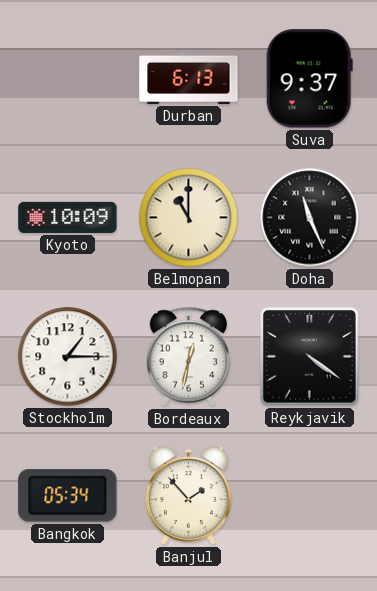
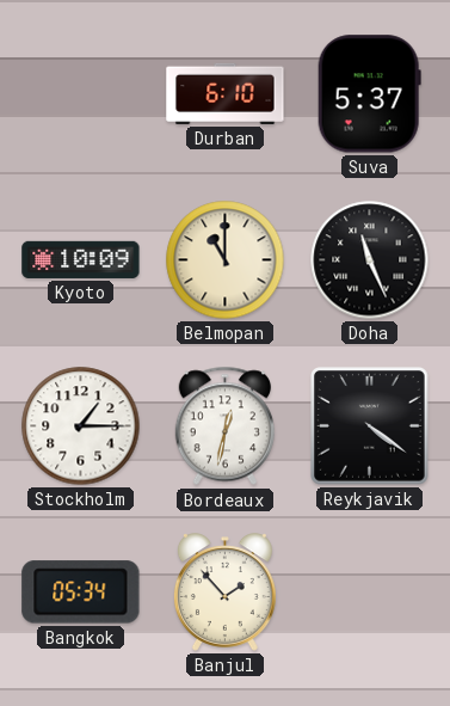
Durban: 6:13 -> 6:10
Suva: 9:37 -> 5:37
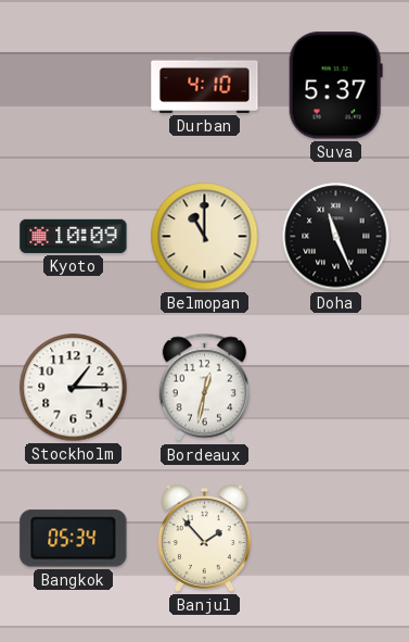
Durban: 6:10 -> 4:10
Reykjavik: 4:21 -> none
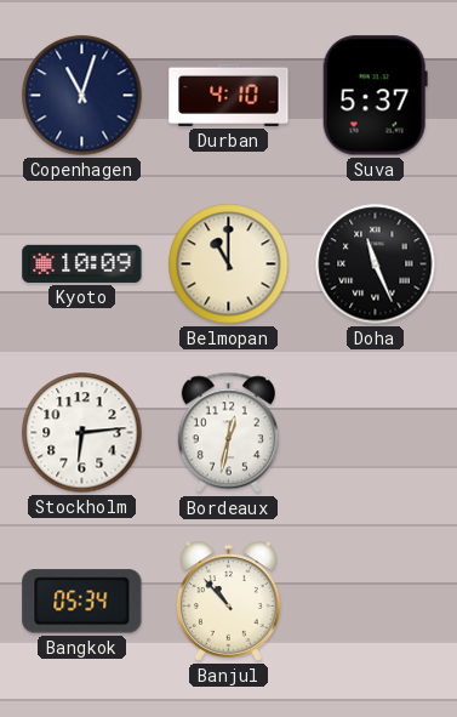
Copenhagen: none -> 11:03
Stockholm: 1:15 -> 6:14
Banjul: 1:53 -> 10:53
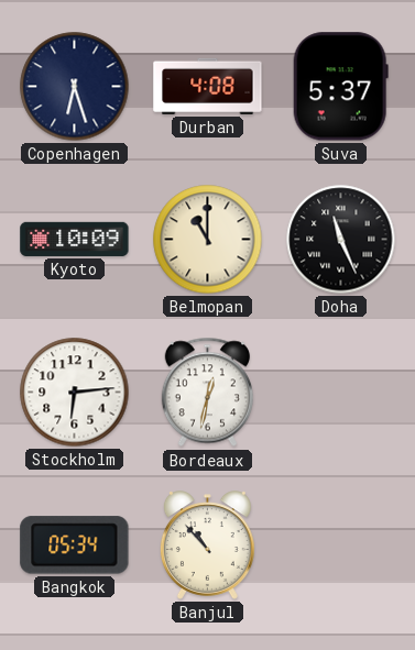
Copenhagen: 11:03 -> 6:27
Durban: 4:10 -> 4:08
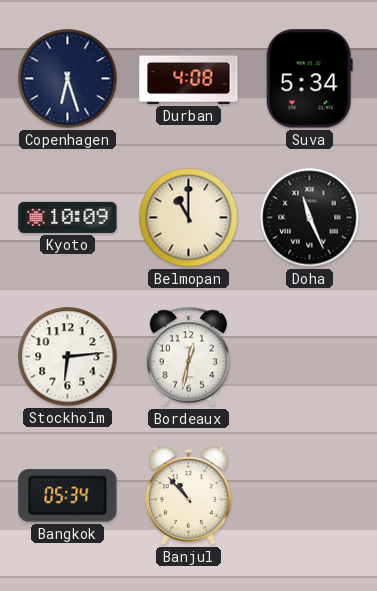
Suva: 5:37 -> 5:34
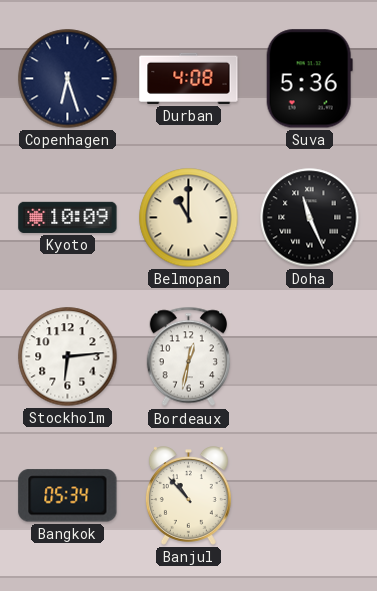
Suva: 5:34 -> 5:36
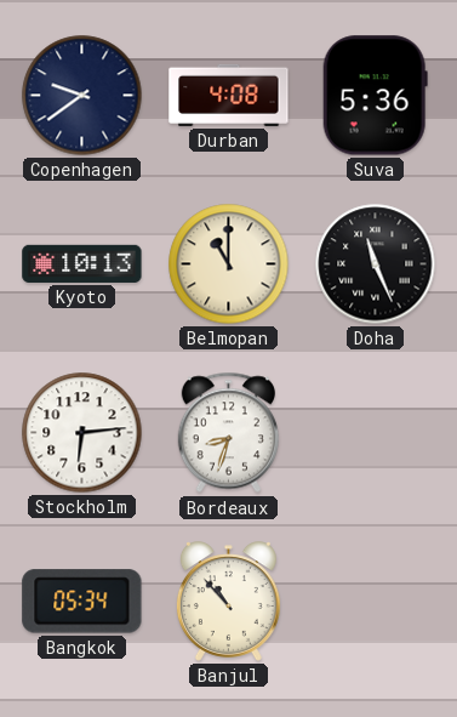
Copenhagen: 6:27 -> 9:39
Kyoto: 10:09 -> 10:13
Bordeaux: 12:32 -> 8:33
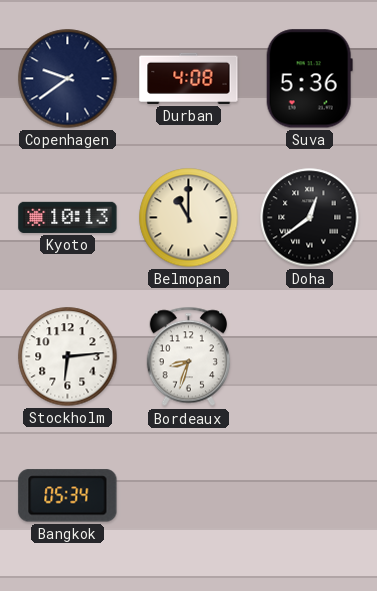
Doha: 11:26 -> 12:39
Banjul: 10:53 -> none
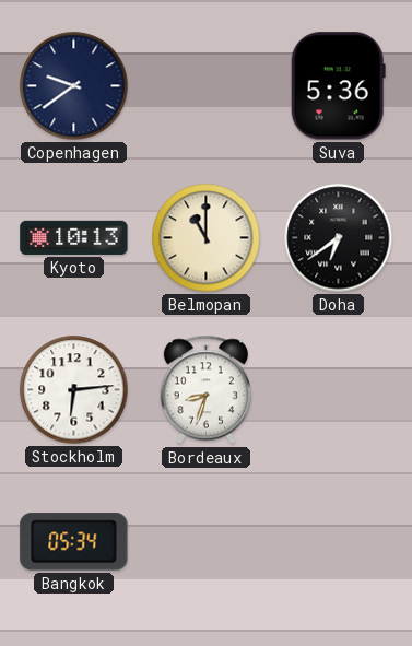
Durban: 4:08 -> none
Doha: 12:39 -> 6:39
